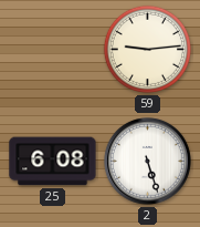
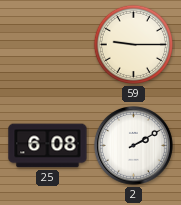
59: 9:14 -> 9:15
2: 5:27 -> 2:10
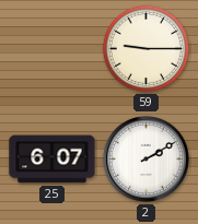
25: 6:08 -> 6:07
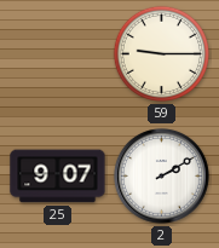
25: 6:07 -> 9:07
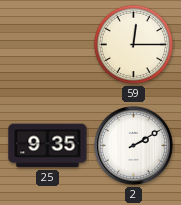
59: 9:15 -> 12:15
25: 9:07 -> 9:35
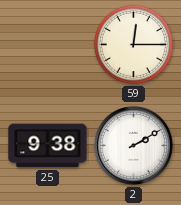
25: 9:35 -> 9:38
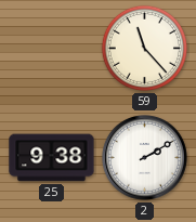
59: 12:15 -> 11:23
